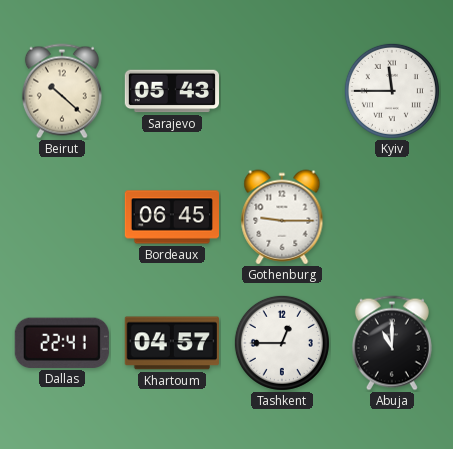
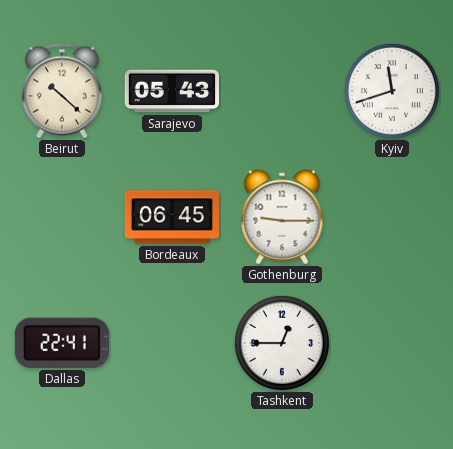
Kyiv: 11:45 -> 11:42
Khartoum: 04:57 -> none
Abuja: 11:00 -> none
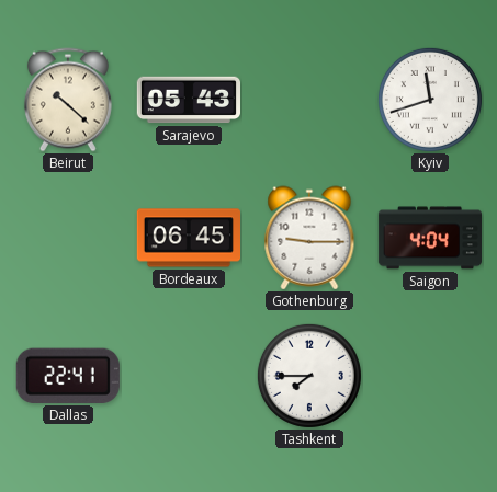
Saigon: none -> 4:04
Tashkent: 12:45 -> 7:45
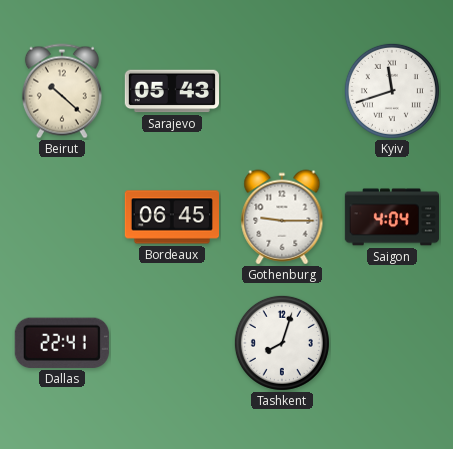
Tashkent: 7:45 -> 8:03
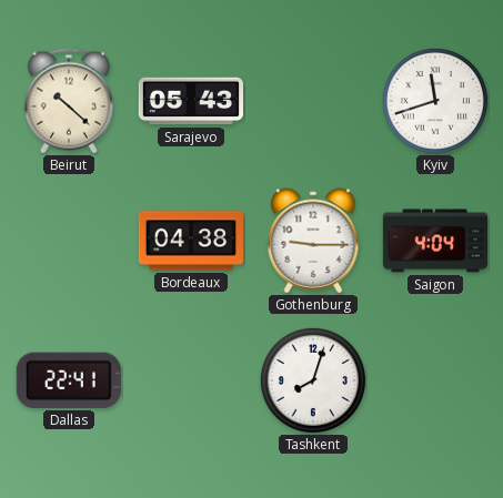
Bordeaux: 06:45 -> 04:38
